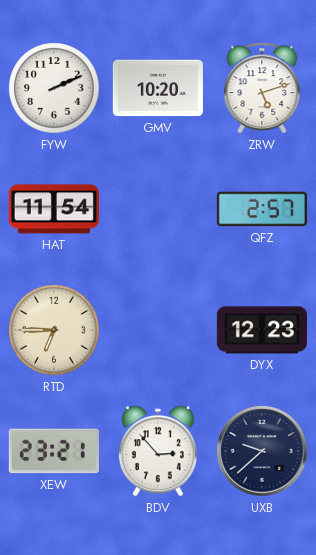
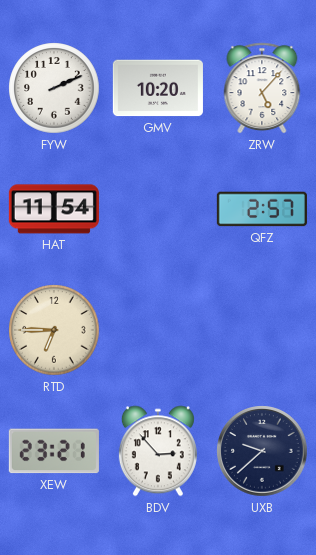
ZRW: 5:12 -> 5:07
DYX: 12:23 -> none
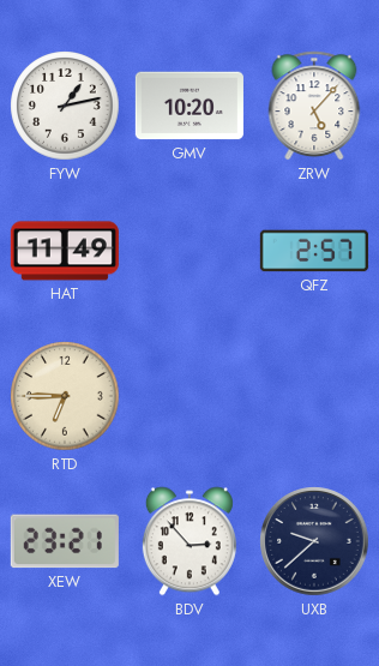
FYW: 2:11 -> 1:13
HAT: 11:54 -> 11:49
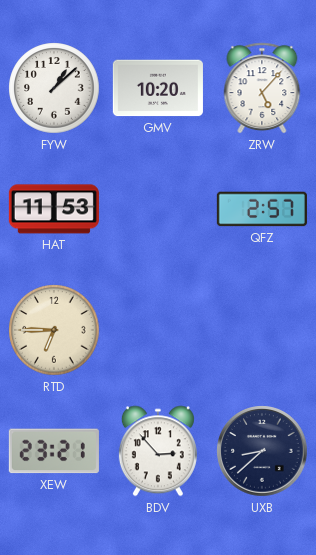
FYW: 1:13 -> 1:08
HAT: 11:49 -> 11:53
UXB: 9:38 -> 8:38
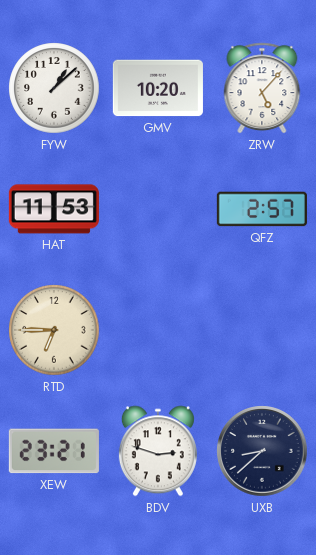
BDV: 2:53 -> 2:48
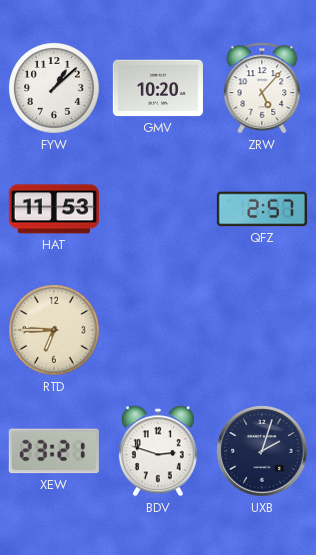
UXB: 8:38 -> 2:03
